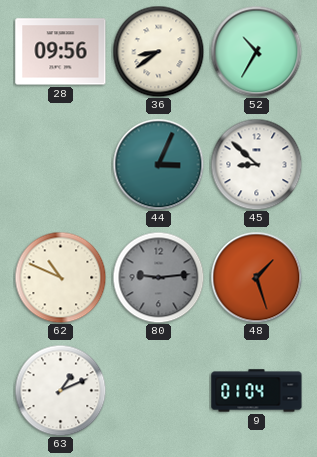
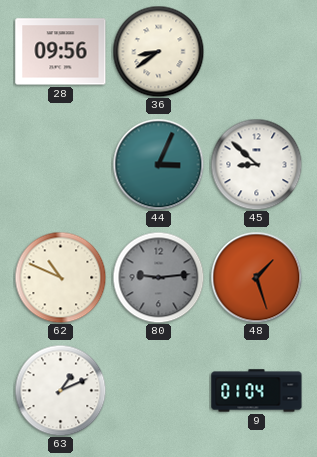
52: 10:35 -> none
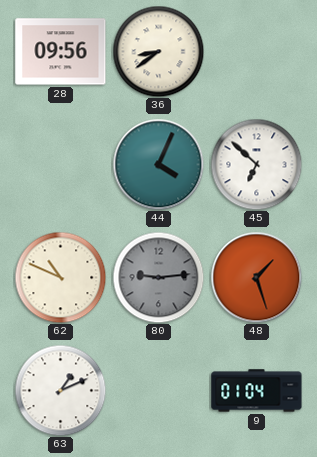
44: 3:04 -> 4:04
45: 8:52 -> 6:52
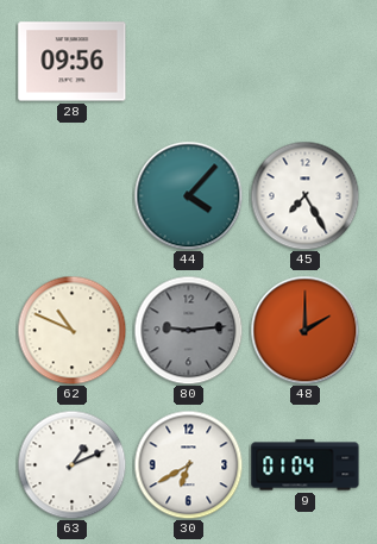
36: 8:39 -> none
44: 4:04 -> 4:07
45: 6:52 -> 7:25
48: 1:27 -> 2:00
30: none -> 6:40
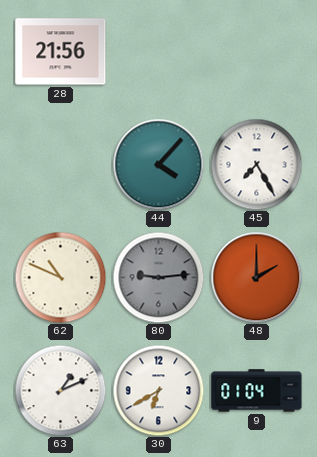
28: 09:56 -> 21:56
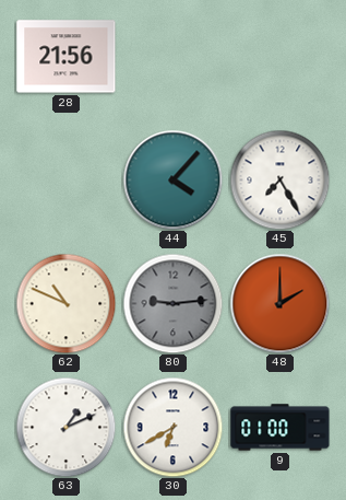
9: 01:04 -> 01:00
